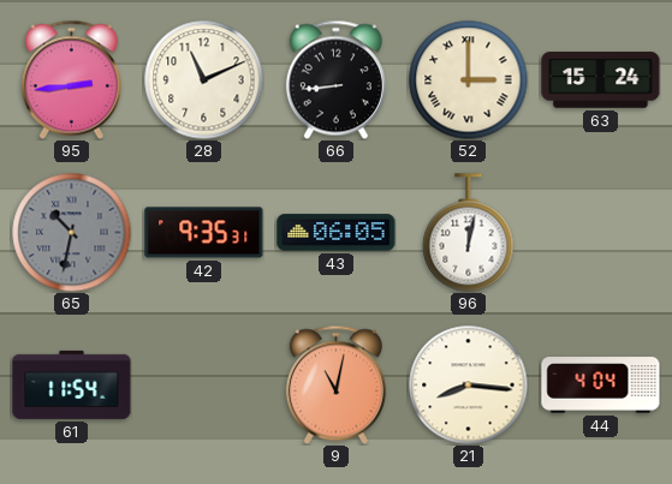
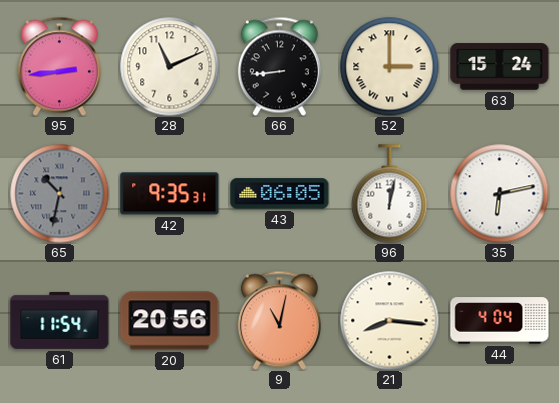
35: none -> 6:13
20: none -> 20:56
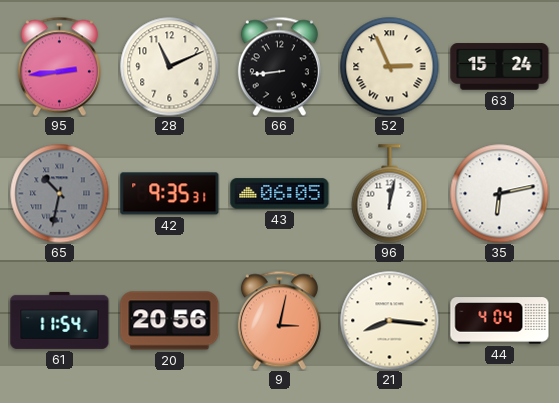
52: 3:00 -> 2:56
9: 11:02 -> 3:02
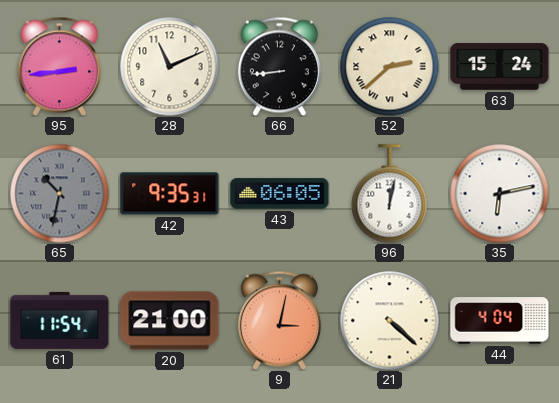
52: 2:56 -> 2:38
20: 20:56 -> 21:00
21: 8:16 -> 4:22
